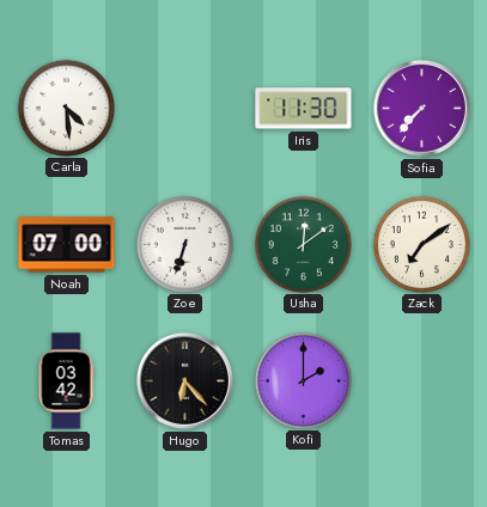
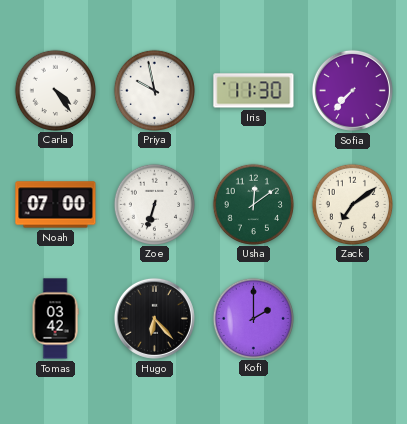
Carla: 4:29 -> 4:24
Priya: none -> 9:58
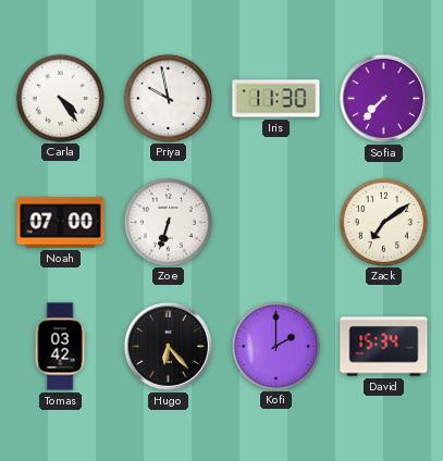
Usha: 12:09 -> none
David: none -> 15:34
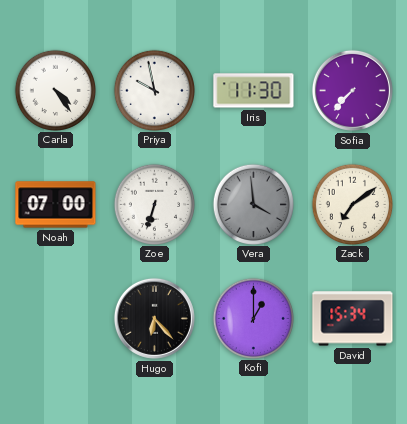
Vera: none -> 3:59
Tomas: 03:42 -> none
Kofi: 2:00 -> 1:00
